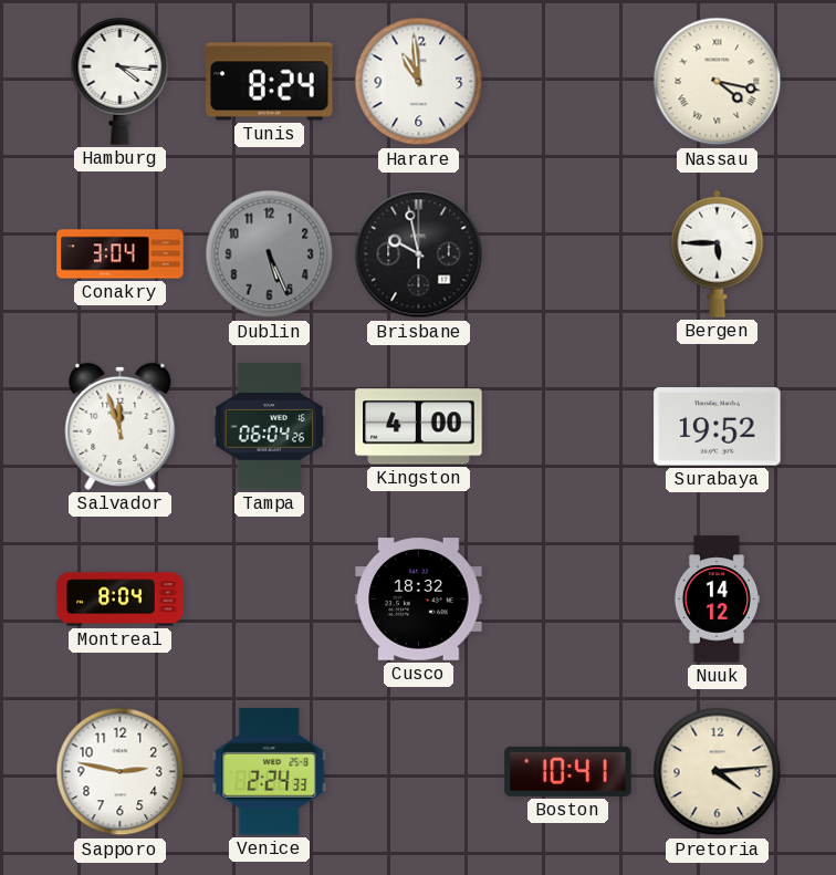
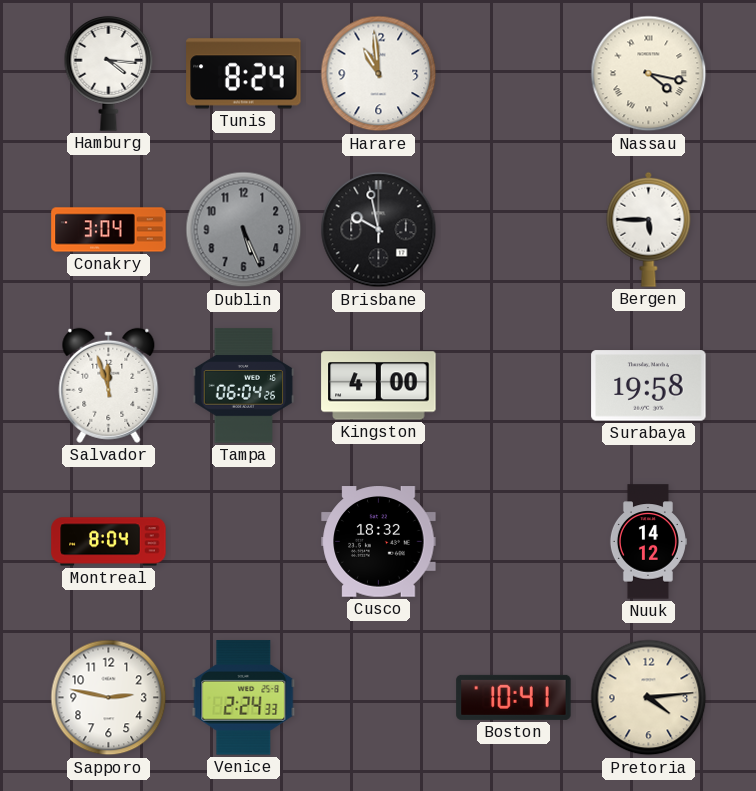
Surabaya: 19:52 -> 19:58
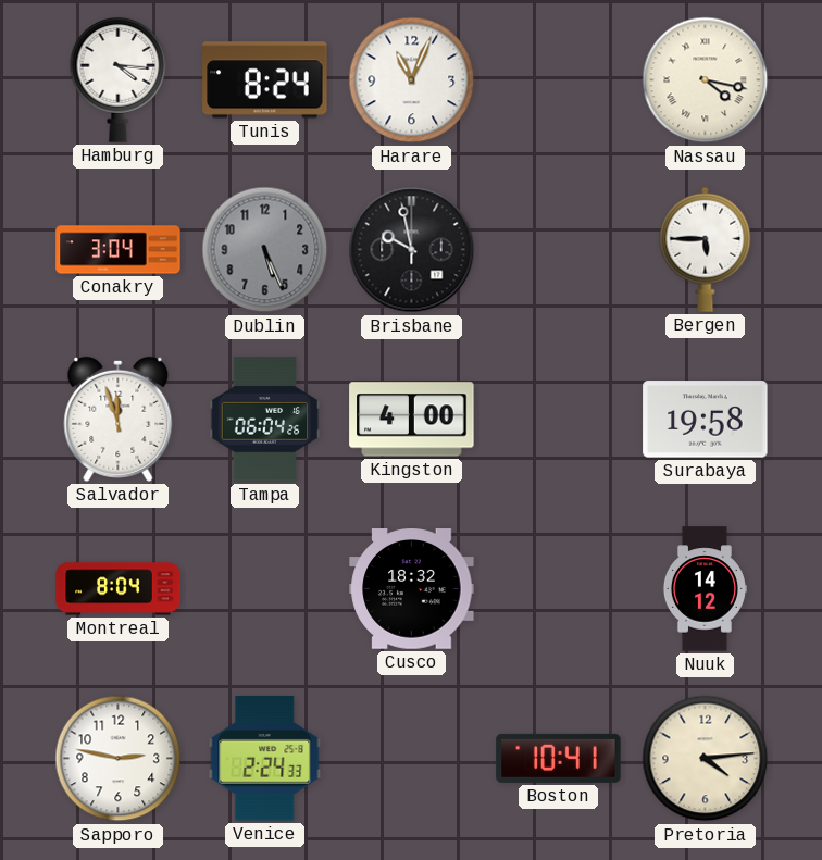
Harare: 10:59 -> 11:04
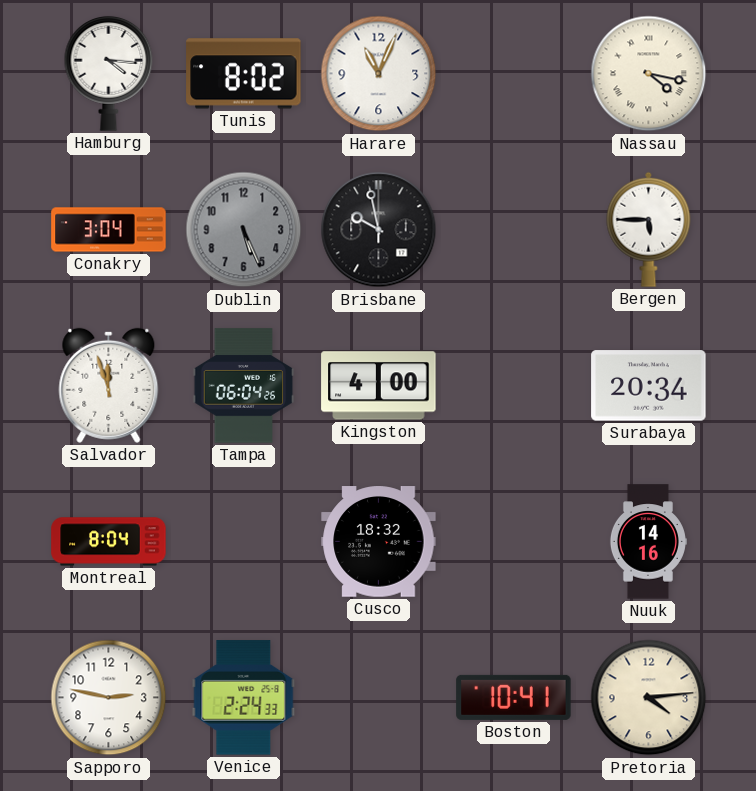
Tunis: 8:24 -> 8:02
Surabaya: 19:58 -> 20:34
Nuuk: 14:12 -> 14:16
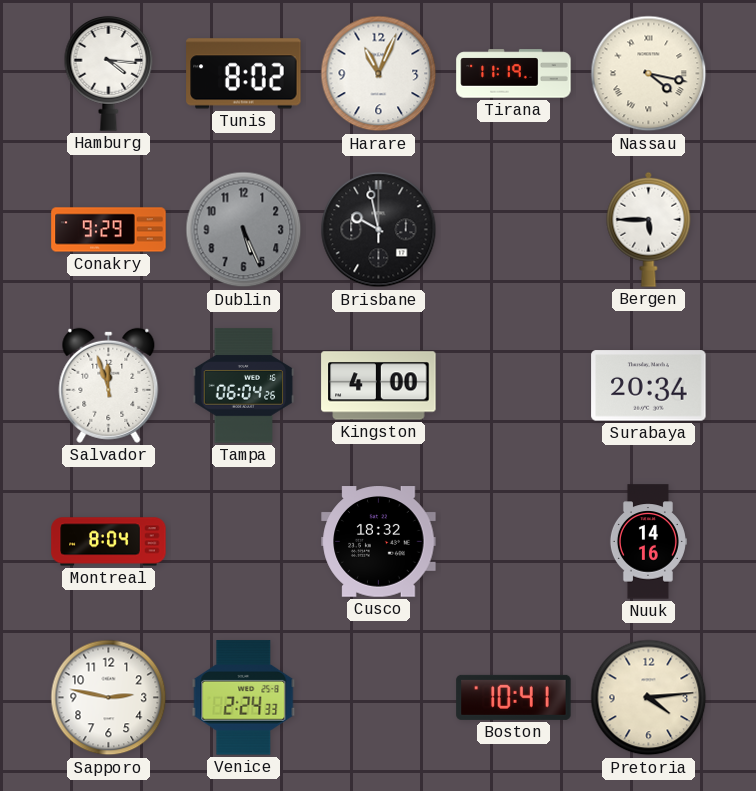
Tirana: none -> 11:19
Conakry: 3:04 -> 9:29
